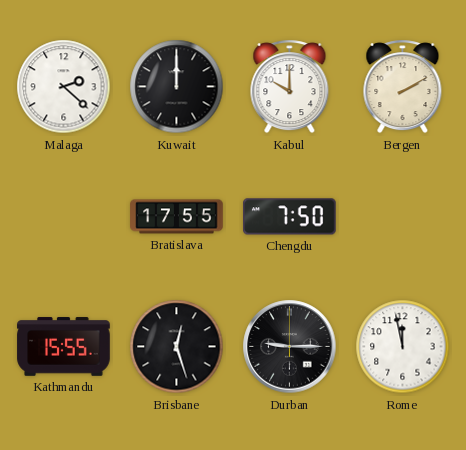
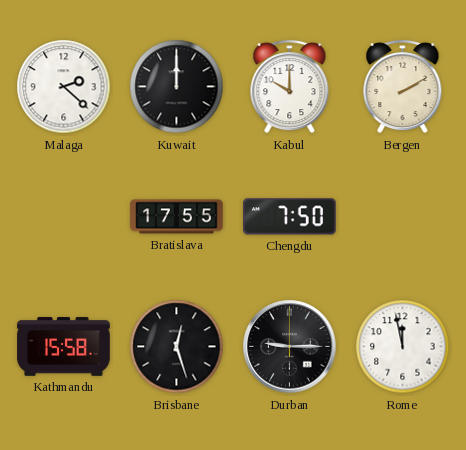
Kathmandu: 15:55 -> 15:58
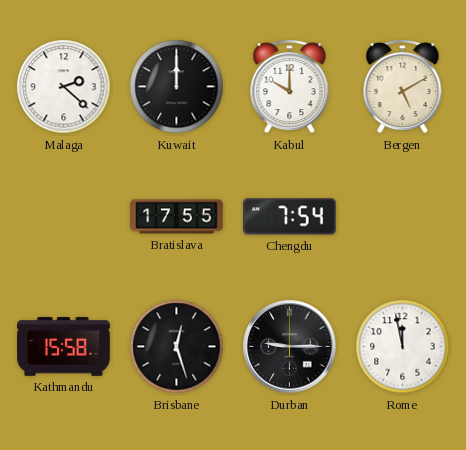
Bergen: 2:10 -> 5:10
Chengdu: 7:50 -> 7:54
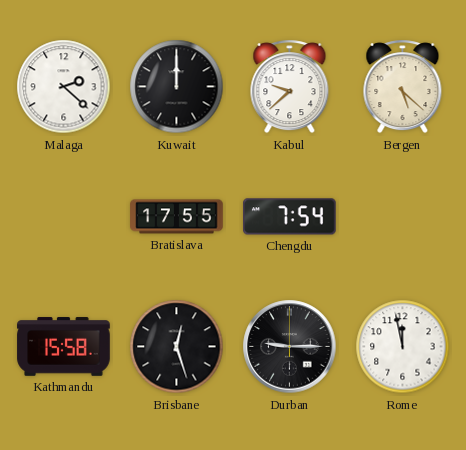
Kabul: 10:00 -> 9:38
Bergen: 5:10 -> 5:22
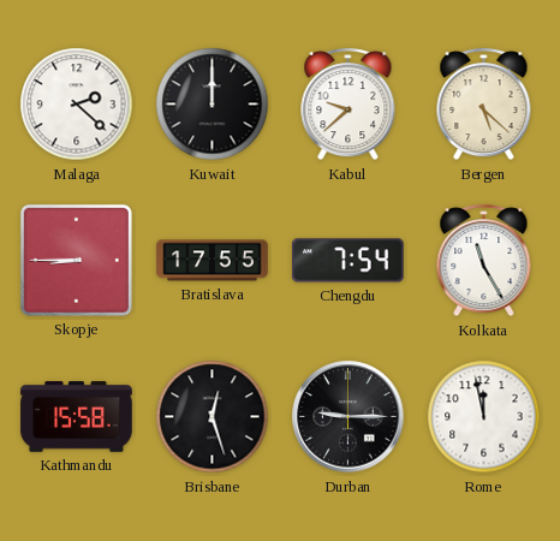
Skopje: none -> 8:45
Kolkata: none -> 11:25
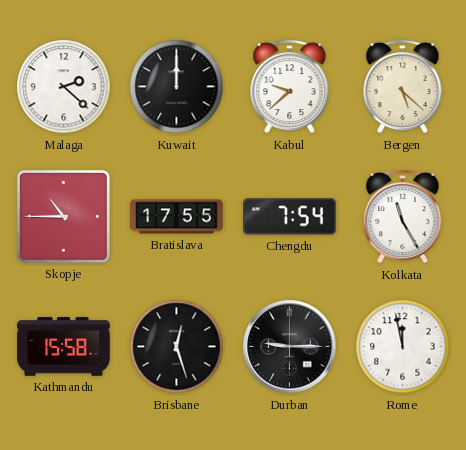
Skopje: 8:45 -> 10:45
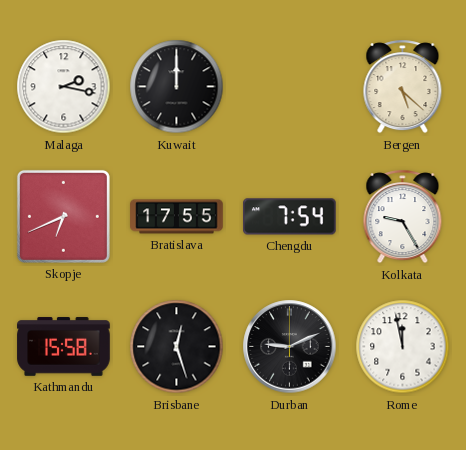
Malaga: 2:22 -> 2:17
Kabul: 9:38 -> none
Skopje: 10:45 -> 6:41
Kolkata: 11:25 -> 9:25
Durban: 9:15 -> 9:11
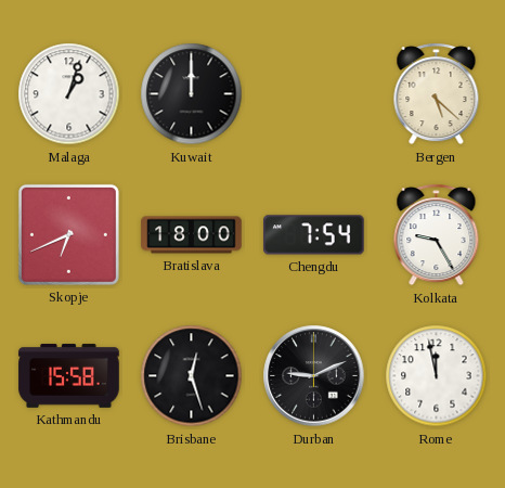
Malaga: 2:17 -> 1:03
Bratislava: 17:55 -> 18:00
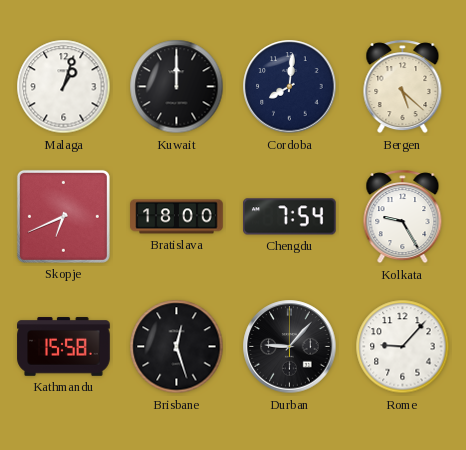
Cordoba: none -> 8:01
Durban: 9:11 -> 9:07
Rome: 11:58 -> 9:07
